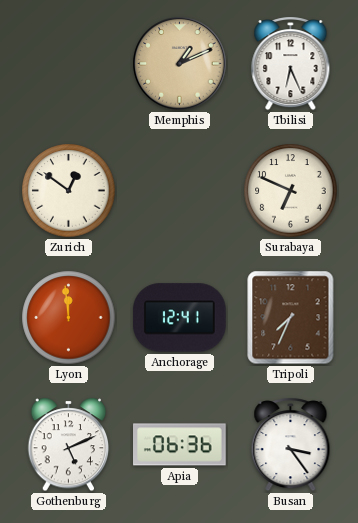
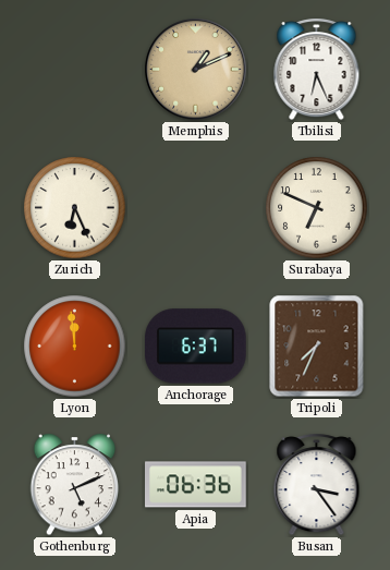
Zurich: 12:51 -> 6:26
Anchorage: 12:41 -> 6:37
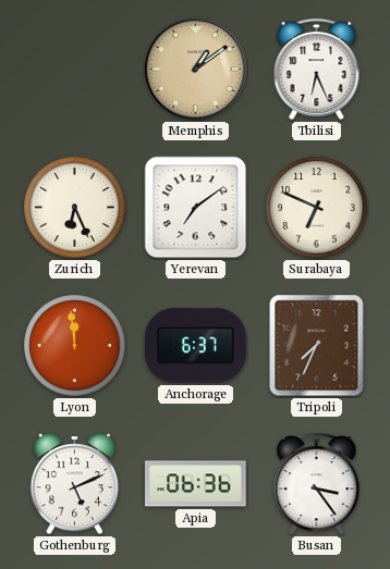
Memphis: 1:11 -> 1:09
Yerevan: none -> 7:09
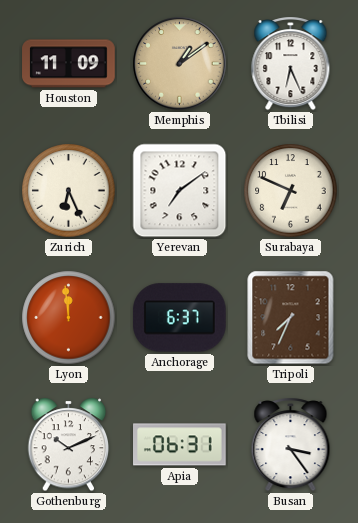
Houston: none -> 11:09
Gothenburg: 5:11 -> 10:11
Apia: 06:36 -> 06:31
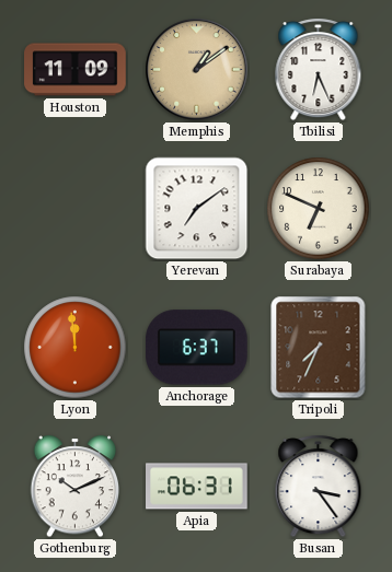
Zurich: 6:26 -> none
